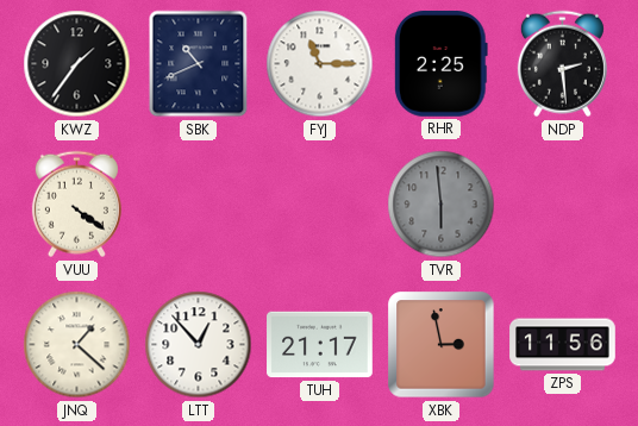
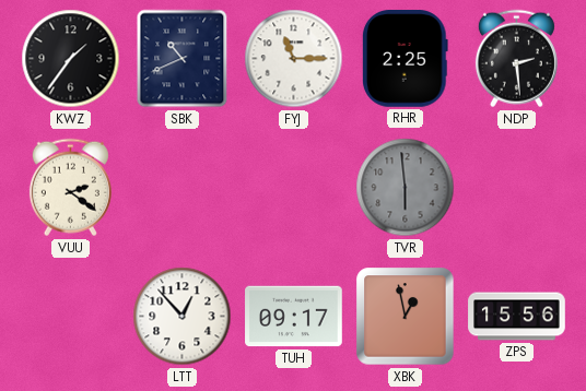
VUU: 4:21 -> 2:21
JNQ: 1:22 -> none
TUH: 21:17 -> 09:17
XBK: 2:58 -> 12:58
ZPS: 11:56 -> 15:56
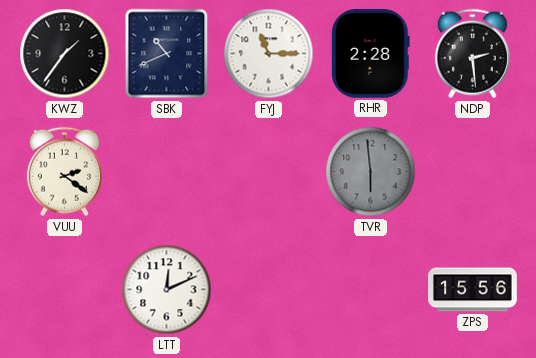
RHR: 2:25 -> 2:28
LTT: 12:53 -> 12:11
TUH: 09:17 -> none
XBK: 12:58 -> none
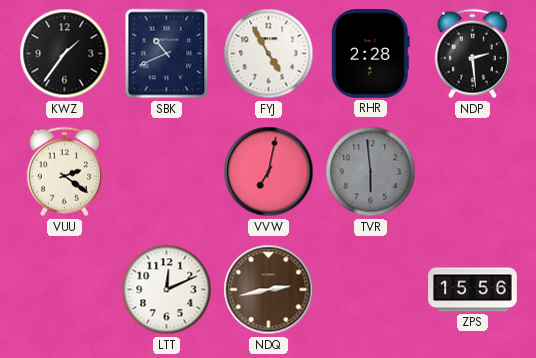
FYJ: 11:15 -> 4:55
VVW: none -> 7:02
NDQ: none -> 2:43
